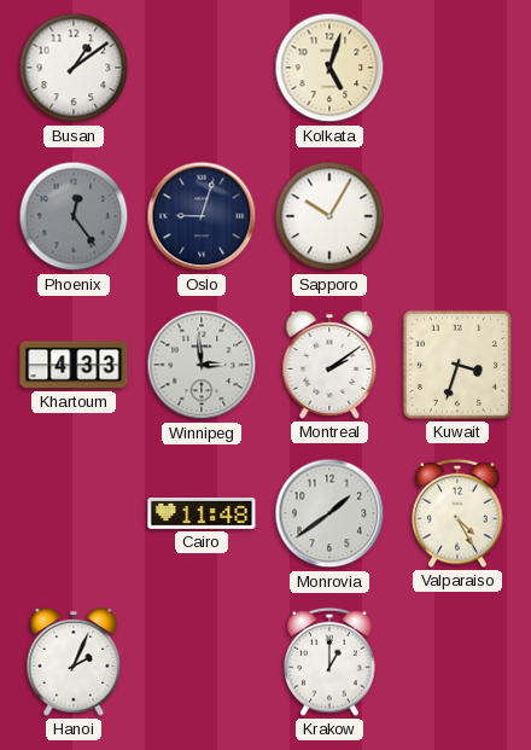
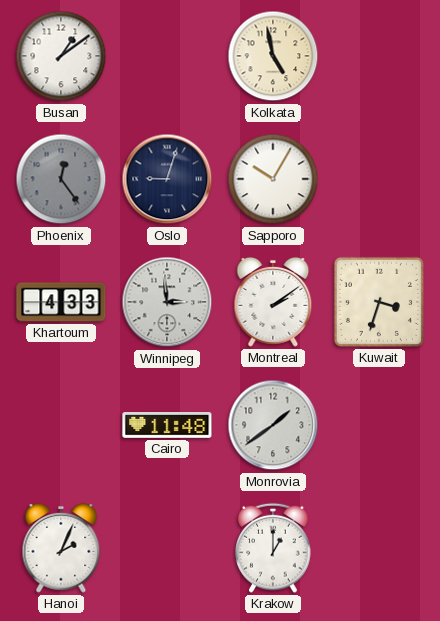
Kolkata: 5:03 -> 4:58
Valparaiso: 4:25 -> none
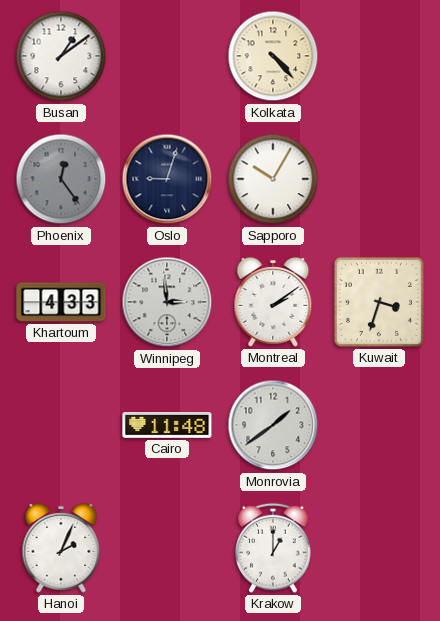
Kolkata: 4:58 -> 4:23
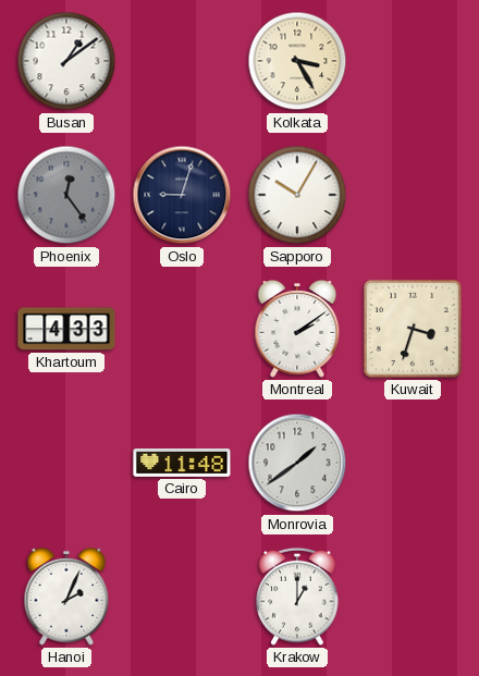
Kolkata: 4:23 -> 3:25
Winnipeg: 2:59 -> none
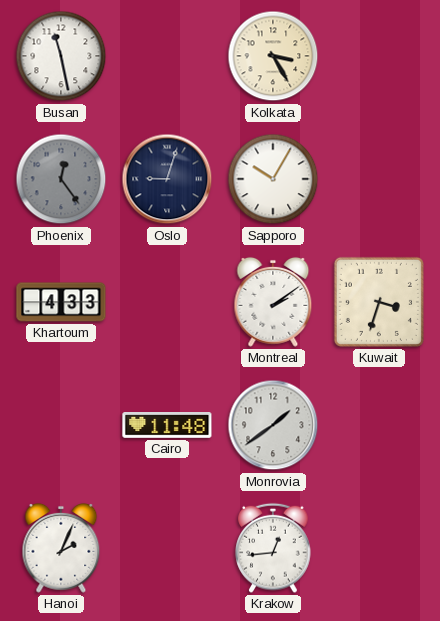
Busan: 1:09 -> 11:28
Krakow: 1:00 -> 12:44
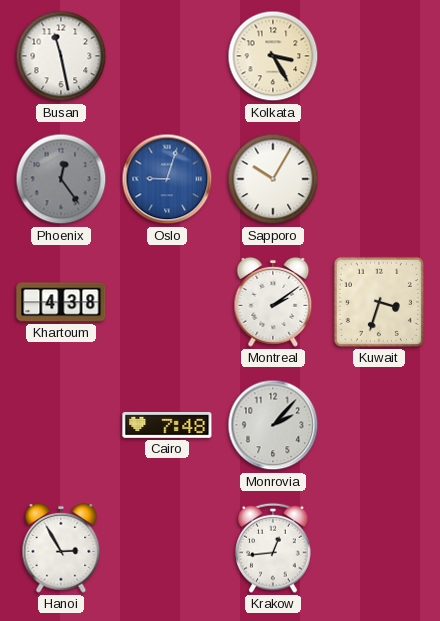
Oslo dial: navy -> blue
Khartoum: 4:33 -> 4:38
Cairo: 11:48 -> 7:48
Monrovia: 1:39 -> 2:07
Hanoi: 2:04 -> 2:55
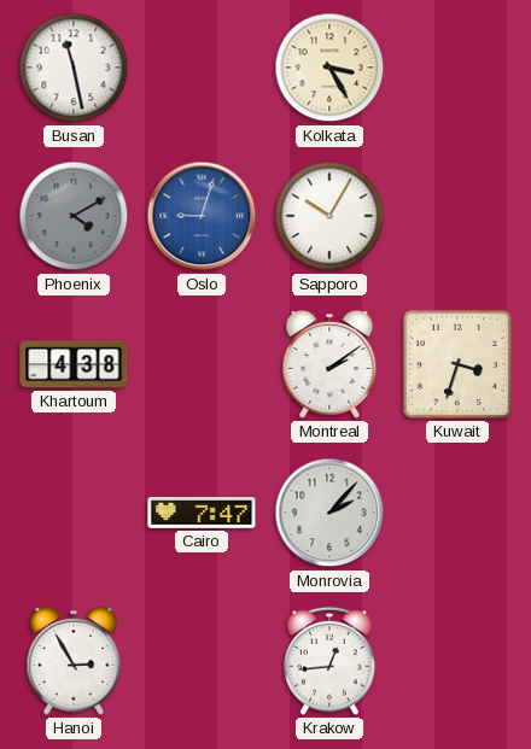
Phoenix: 12:24 -> 4:10
Cairo: 7:48 -> 7:47
